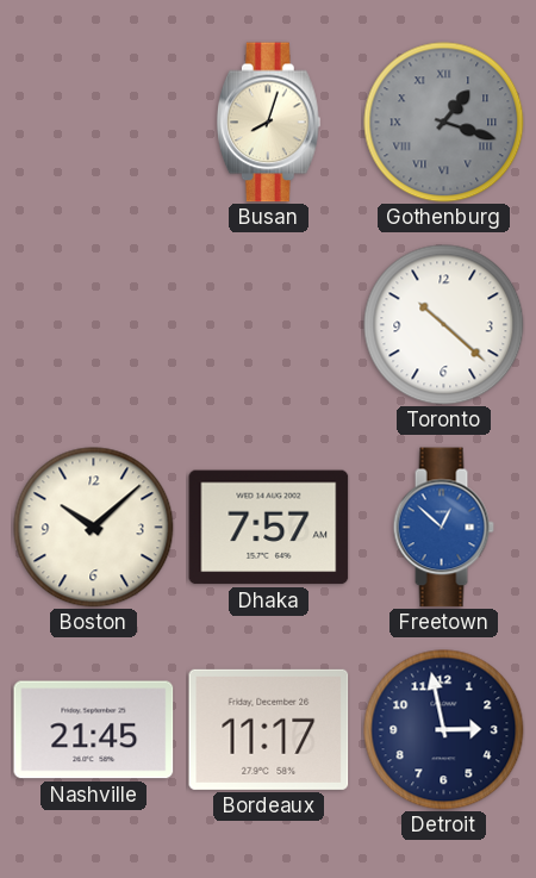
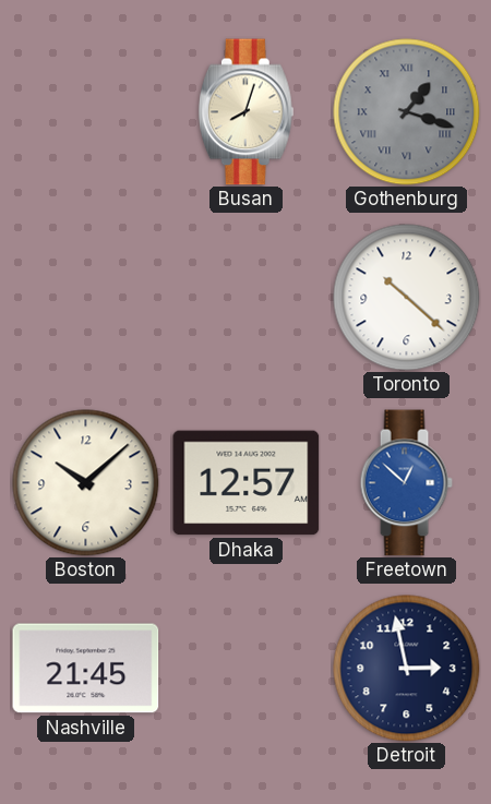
Dhaka: 7:57 -> 12:57
Bordeaux: 11:17 -> none
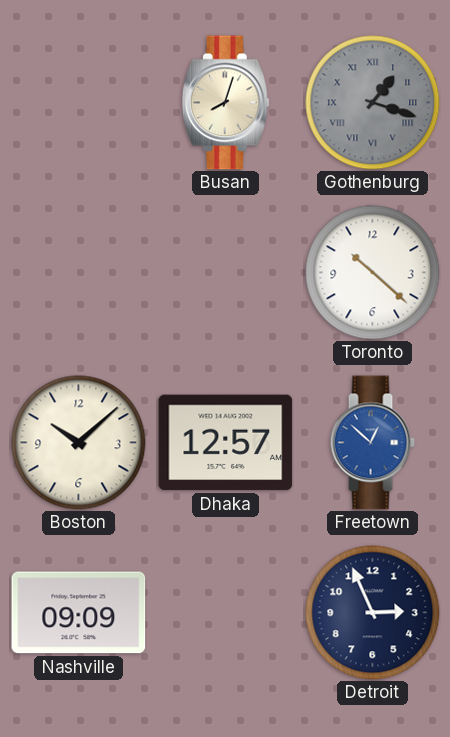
Nashville: 21:45 -> 09:09
Detroit: 2:58 -> 2:56
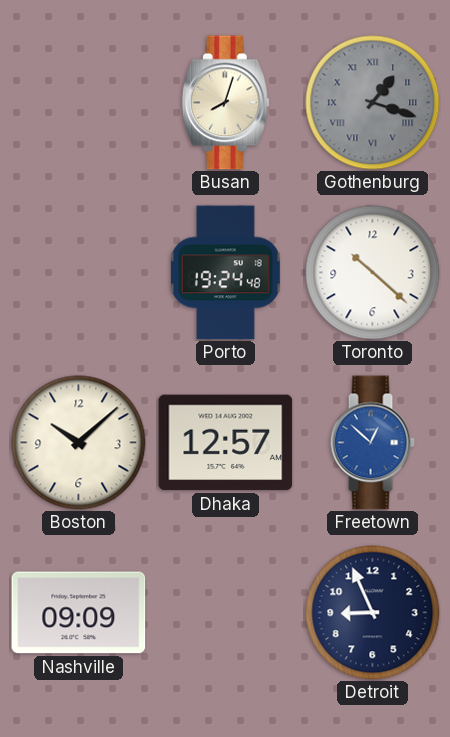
Porto: none -> 19:24
Detroit: 2:56 -> 8:56
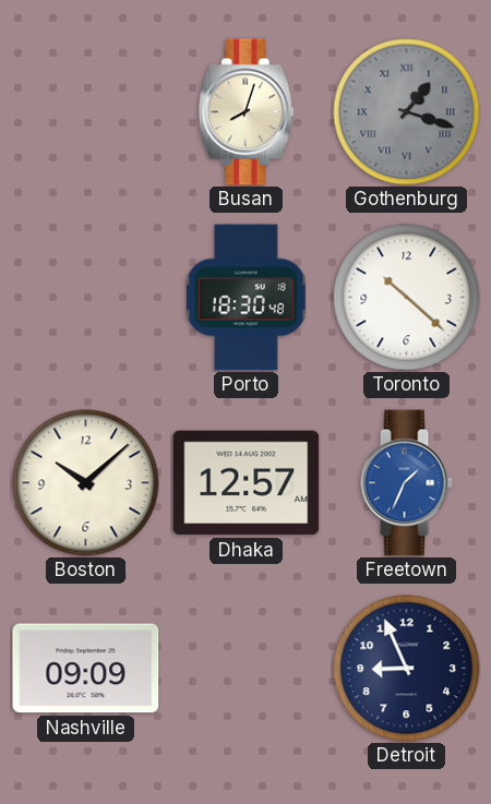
Porto: 19:24 -> 18:30
Freetown: 12:52 -> 1:34
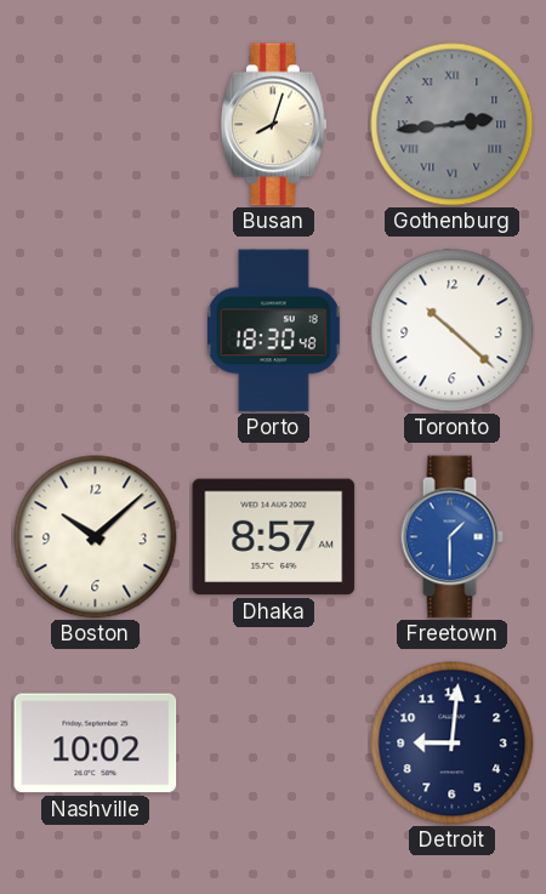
Gothenburg: 1:18 -> 2:44
Dhaka: 12:57 -> 8:57
Freetown: 1:34 -> 1:30
Nashville: 09:09 -> 10:02
Detroit: 8:56 -> 9:01
